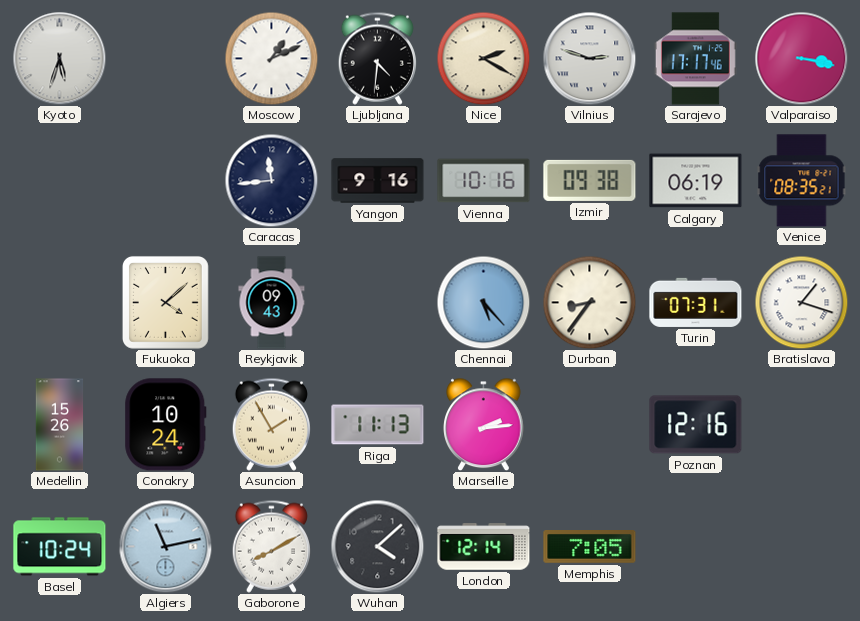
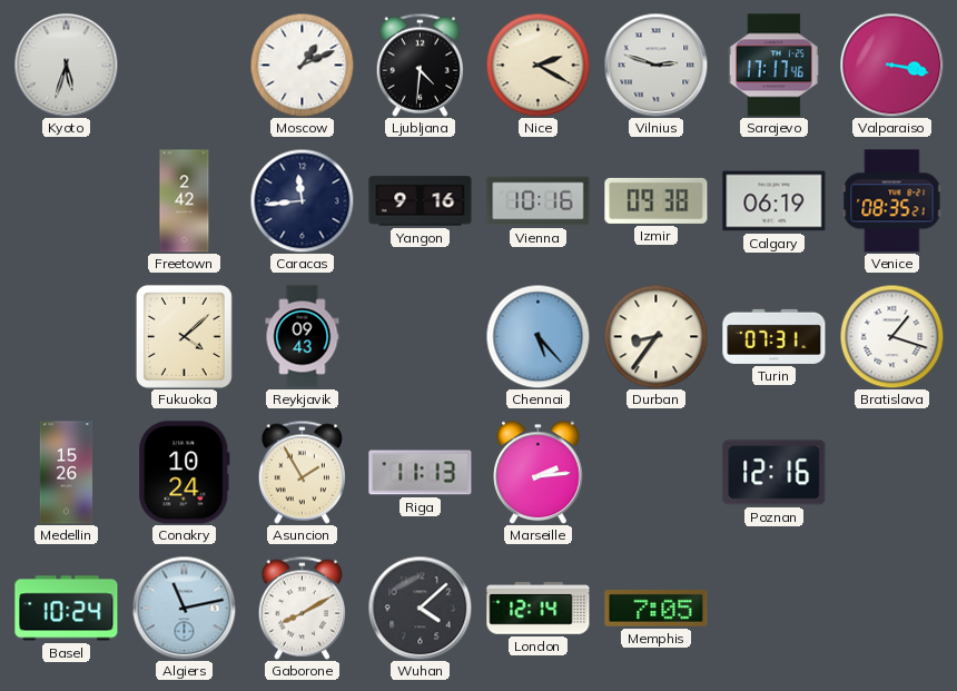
Freetown: none -> 2:42
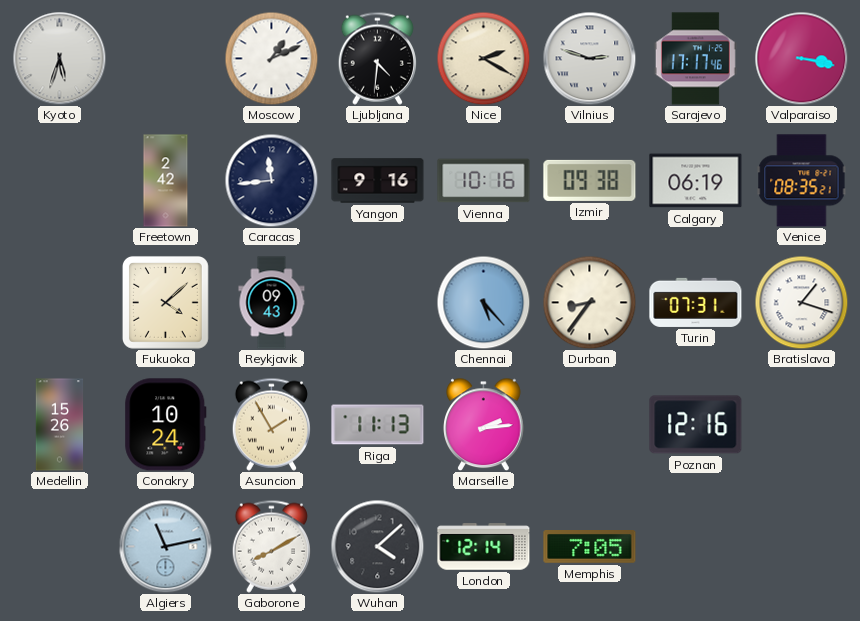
Basel: 10:24 -> none
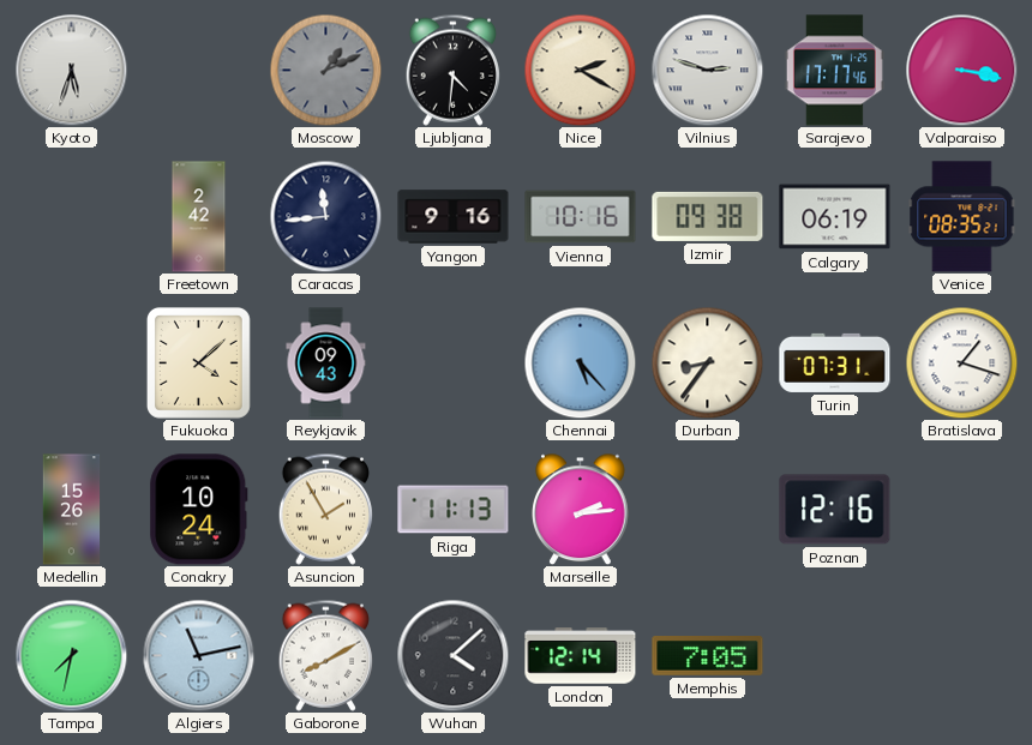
Moscow dial: white -> grey
Tampa: none -> 7:32
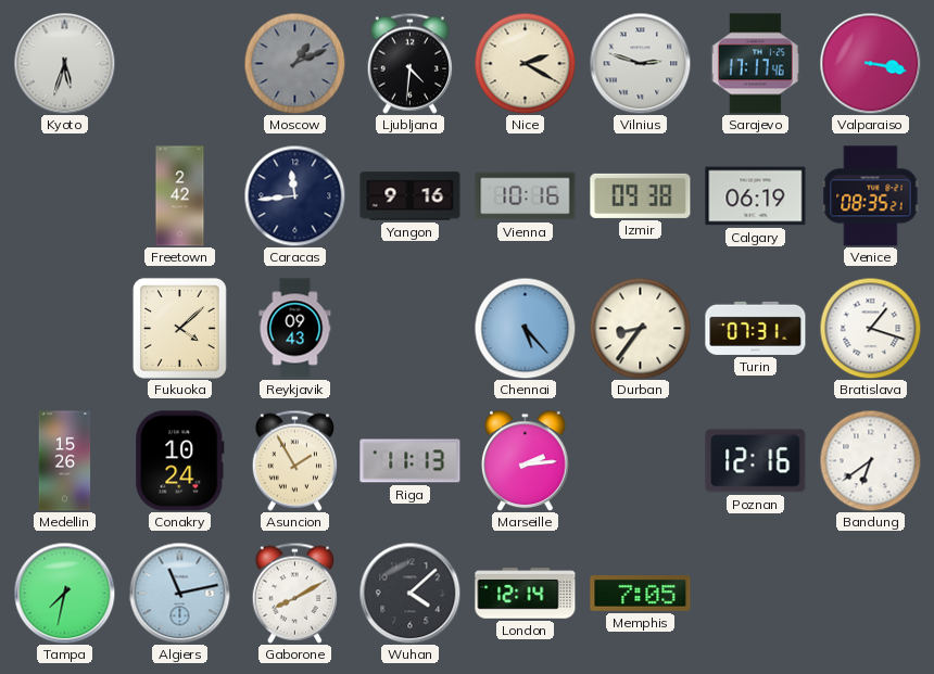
Bandung: none -> 6:39
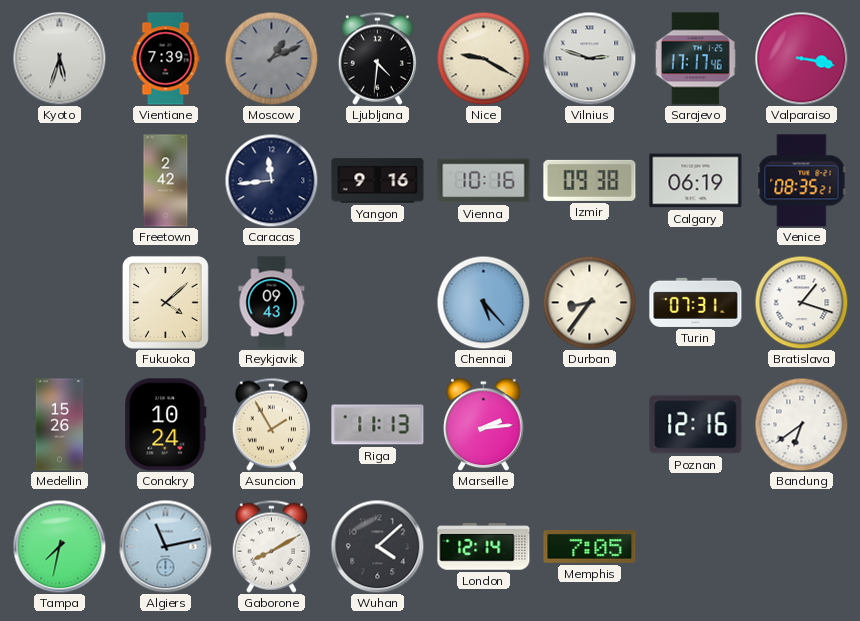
Vientiane: none -> 7:39
Nice: 2:20 -> 9:20
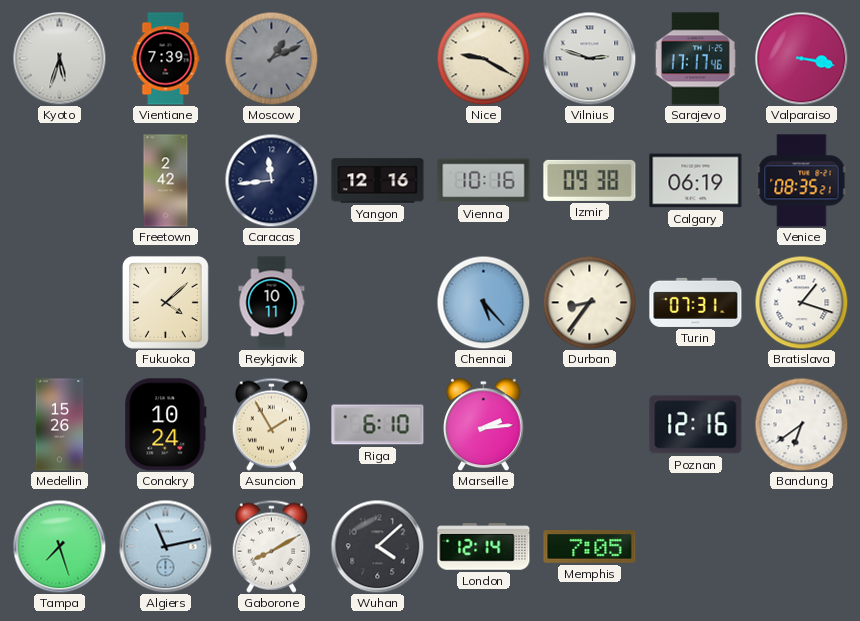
Ljubljana: 4:31 -> none
Yangon: 9:16 -> 12:16
Reykjavik: 09:43 -> 10:11
Riga: 11:13 -> 6:10
Tampa: 7:32 -> 7:27
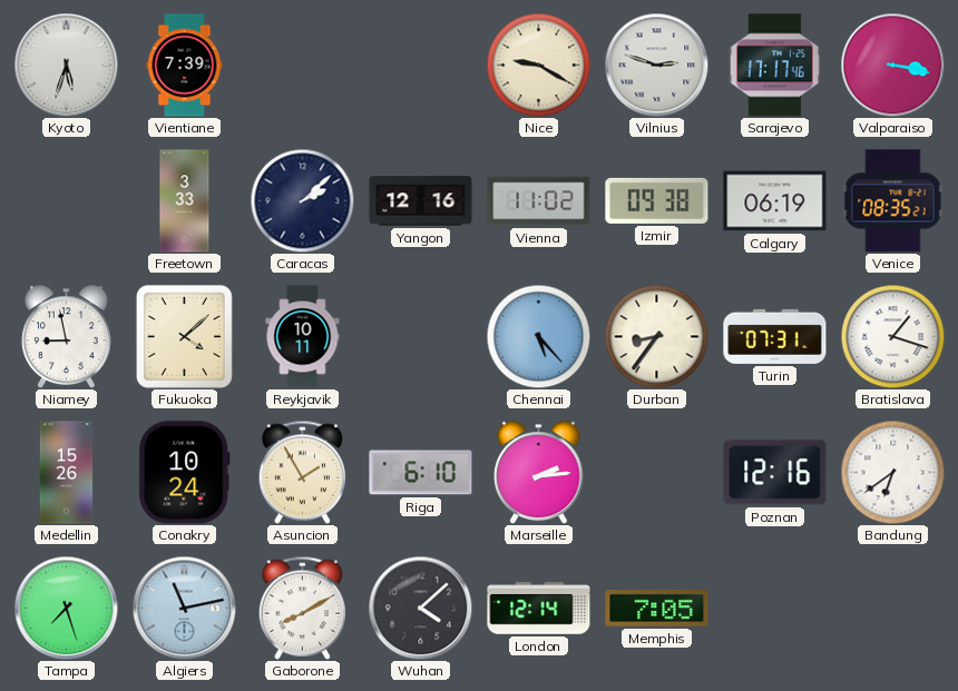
Moscow: 1:11 -> none
Freetown: 2:42 -> 3:33
Caracas: 11:44 -> 2:08
Vienna: 10:16 -> 11:02
Niamey: none -> 8:58
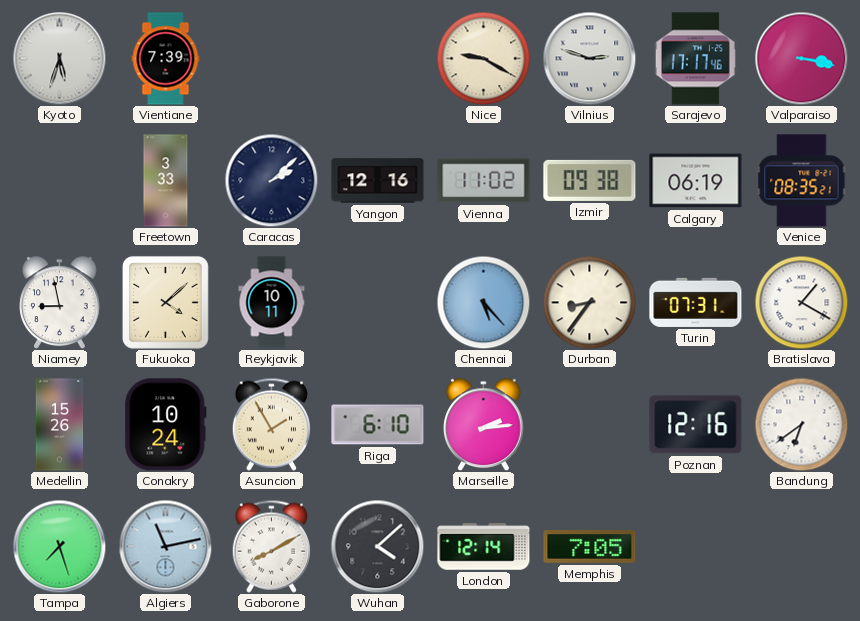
Bratislava: 1:18 -> 1:20
